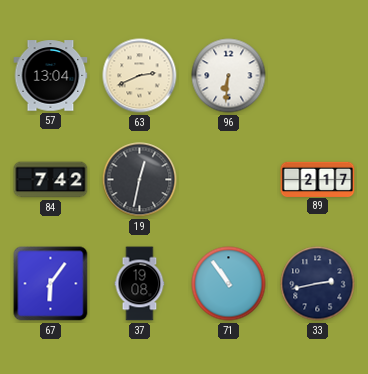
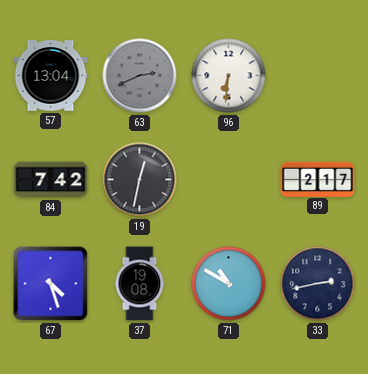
63 dial: cream -> grey
67: 6:06 -> 4:27
71: 10:54 -> 10:50
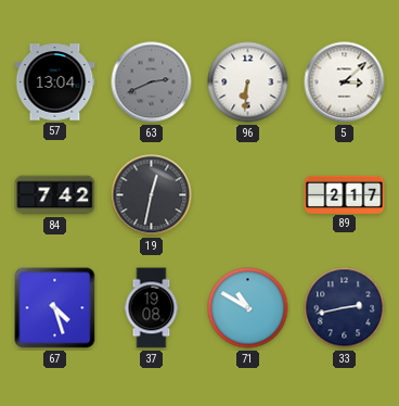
5: none -> 3:08
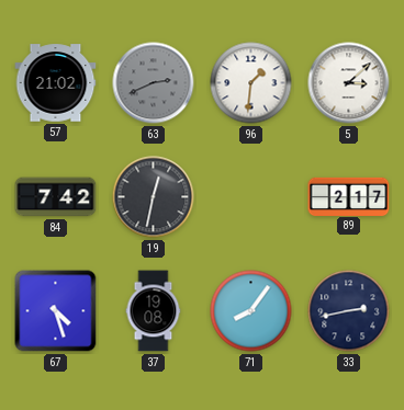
57: 13:04 -> 21:02
96: 6:31 -> 1:31
71: 10:50 -> 8:06
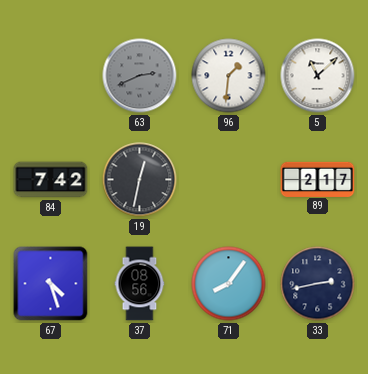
57: 21:02 -> none
5: 3:08 -> 11:08
37: 19:08 -> 08:56
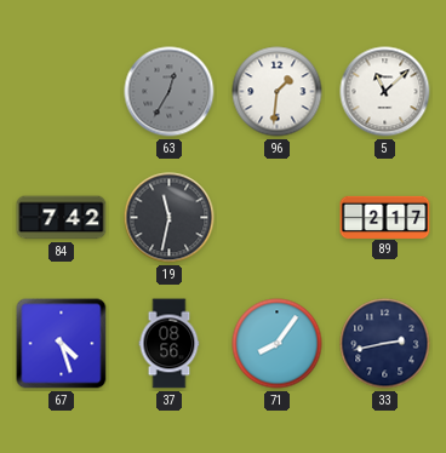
63: 2:41 -> 12:35
19: 12:32 -> 11:32
